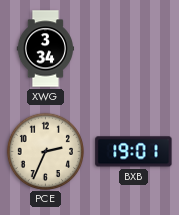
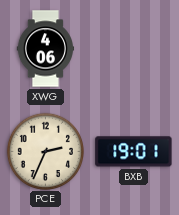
XWG: 3:34 -> 4:06
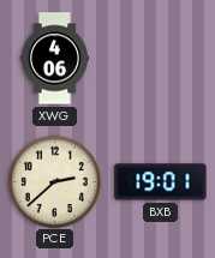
PCE: 2:34 -> 2:38
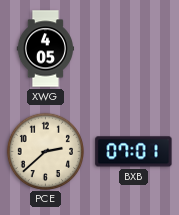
XWG: 4:06 -> 4:05
BXB: 19:01 -> 07:01
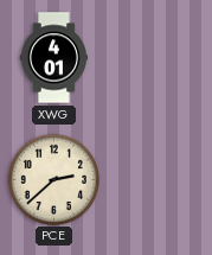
XWG: 4:05 -> 4:01
BXB: 07:01 -> none
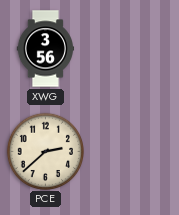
XWG: 4:01 -> 3:56
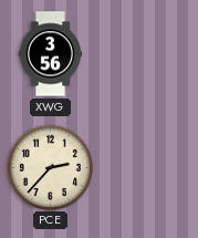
PCE: 2:38 -> 2:37
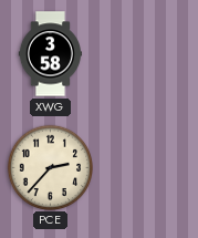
XWG: 3:56 -> 3:58
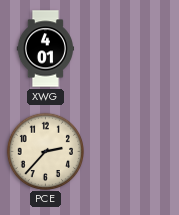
XWG: 3:58 -> 4:01
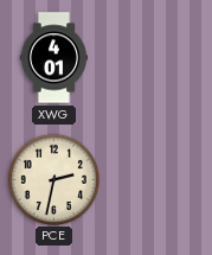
PCE: 2:37 -> 2:32
